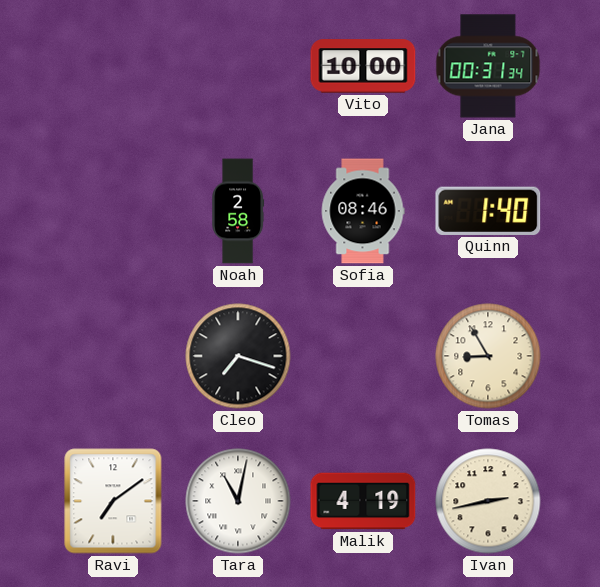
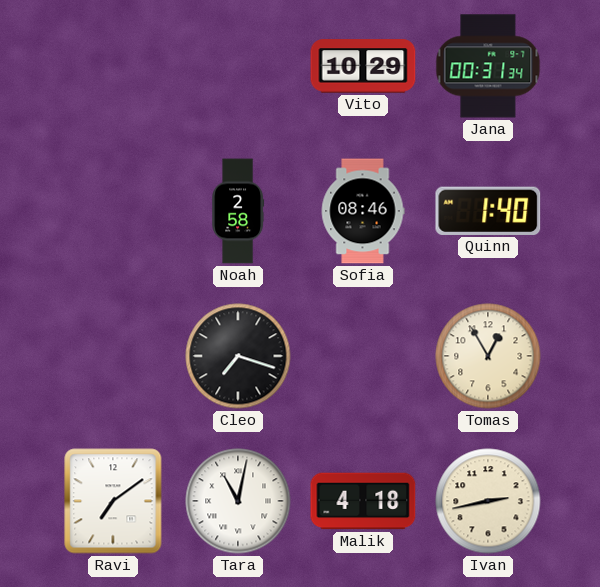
Vito: 10:00 -> 10:29
Tomas: 8:55 -> 12:55
Malik: 4:19 -> 4:18
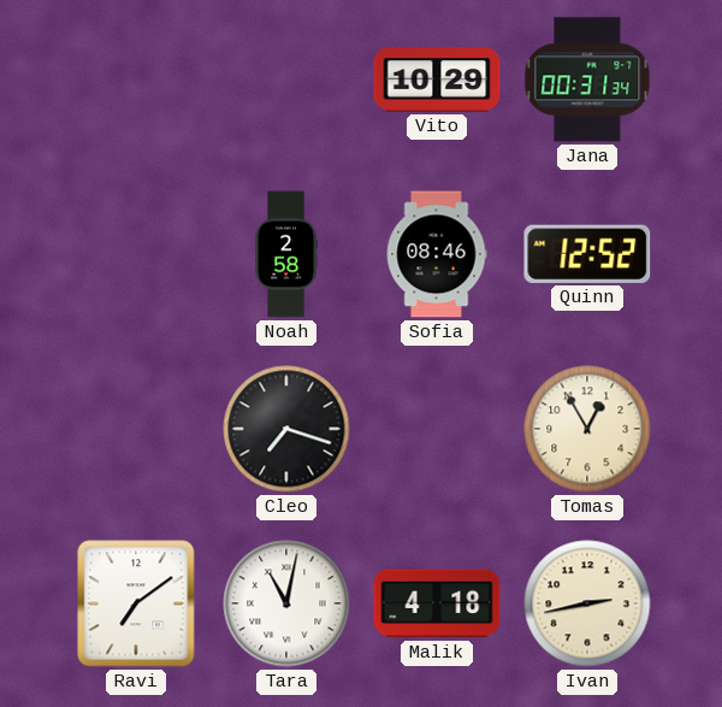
Quinn: 1:40 -> 12:52
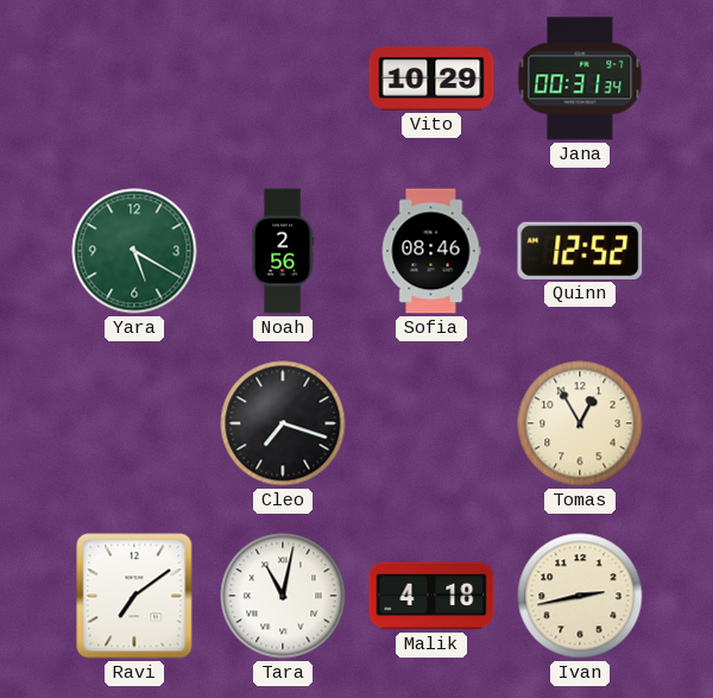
Yara: none -> 5:20
Noah: 2:58 -> 2:56
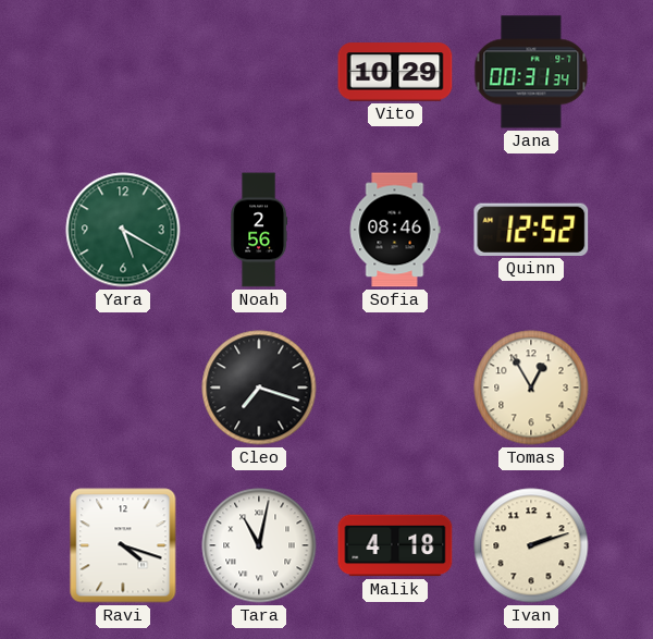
Ravi: 7:09 -> 4:18
Ivan: 2:43 -> 2:12
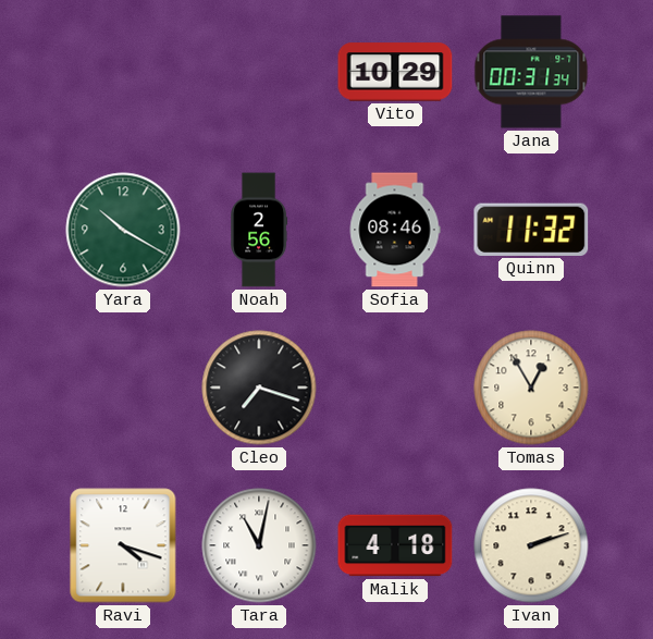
Yara: 5:20 -> 10:20
Quinn: 12:52 -> 11:32
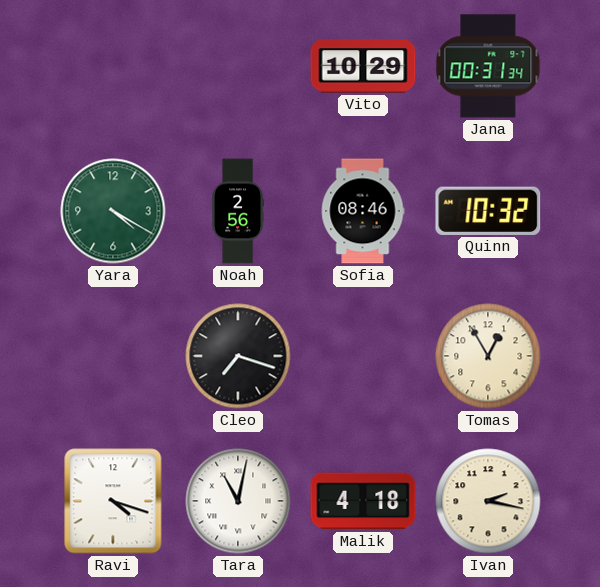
Yara: 10:20 -> 4:20
Quinn: 11:32 -> 10:32
Ivan: 2:12 -> 2:17
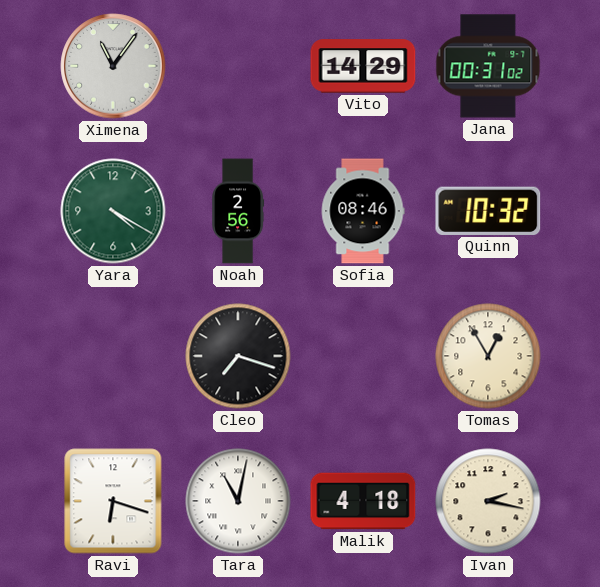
Ximena: none -> 11:06
Vito: 10:29 -> 14:29
Jana: 00:31:34 -> 00:31:02
Ravi: 4:18 -> 6:18
